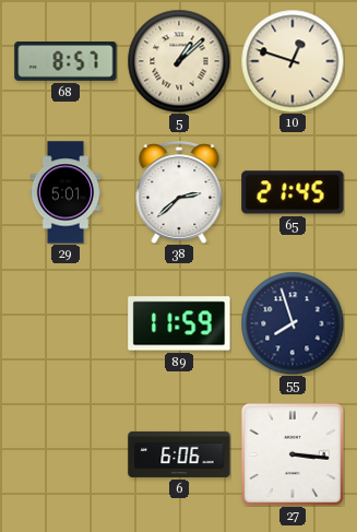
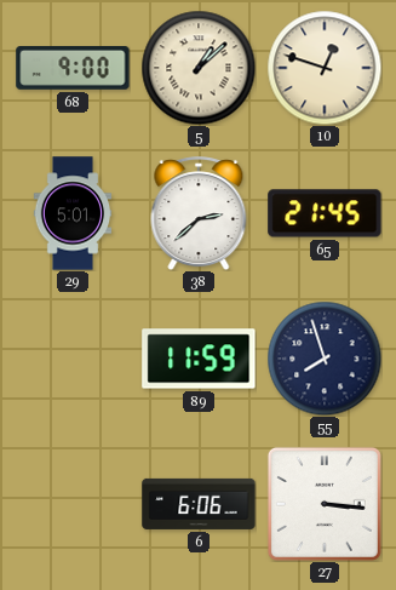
68: 8:57 -> 9:00
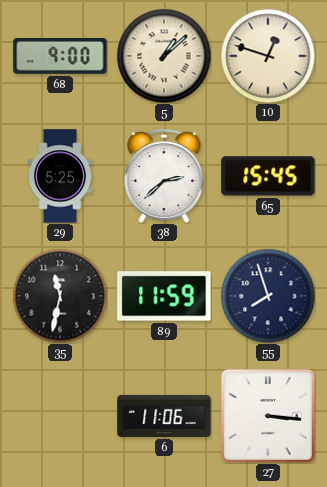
29: 5:01 -> 5:25
65: 21:45 -> 15:45
35: none -> 11:32
6: 6:06 -> 11:06
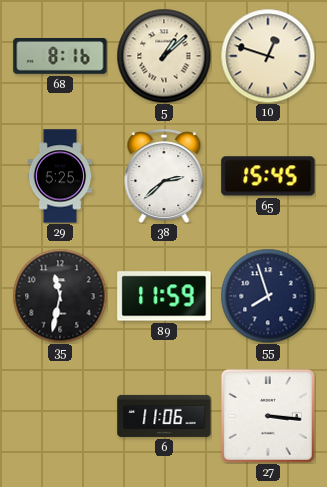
68: 9:00 -> 8:16
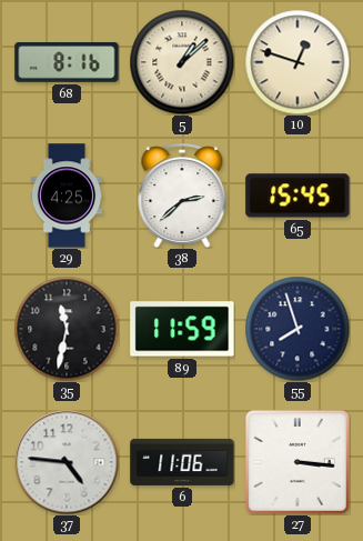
29: 5:25 -> 4:25
37: none -> 4:46
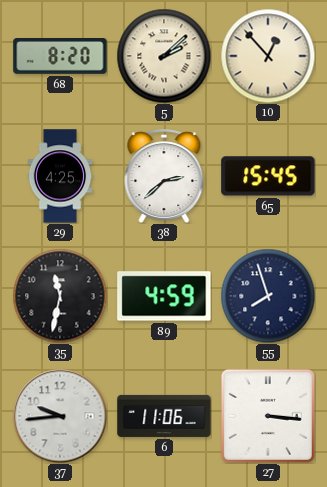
68: 8:16 -> 8:20
5: 1:08 -> 2:08
10: 12:48 -> 12:53
89: 11:59 -> 4:59
37: 4:46 -> 9:44
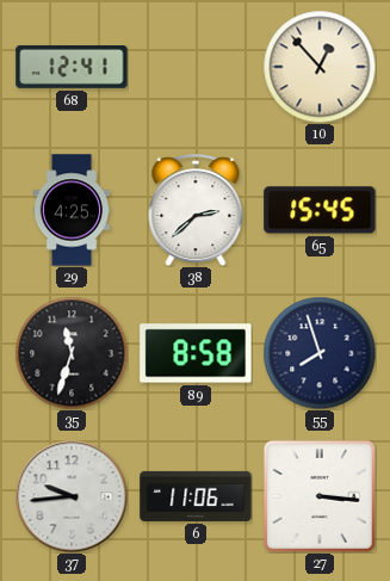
68: 8:20 -> 12:41
5: 2:08 -> none
35: 11:32 -> 11:33
89: 4:59 -> 8:58
